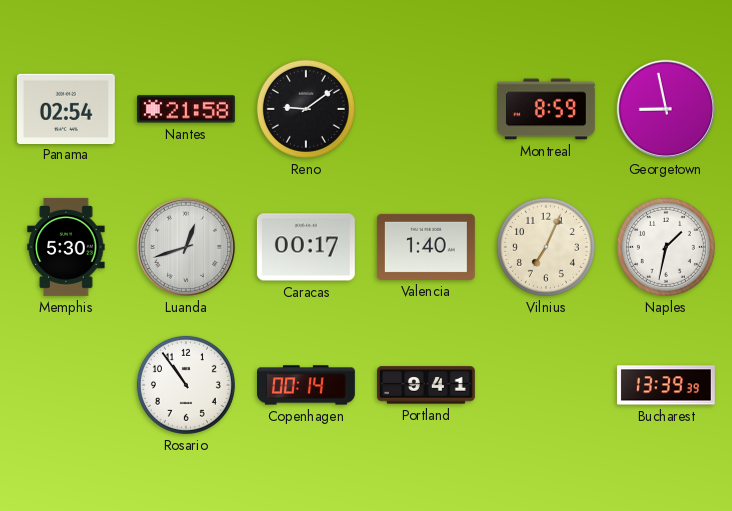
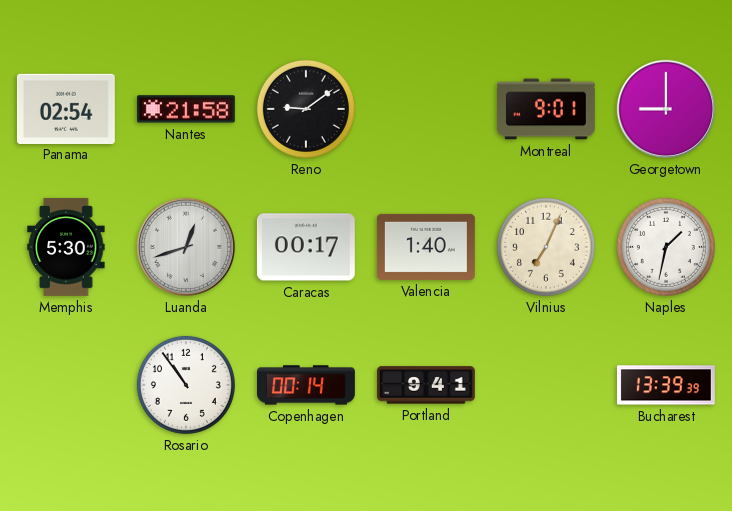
Montreal: 8:59 -> 9:01
Georgetown: 8:58 -> 9:00
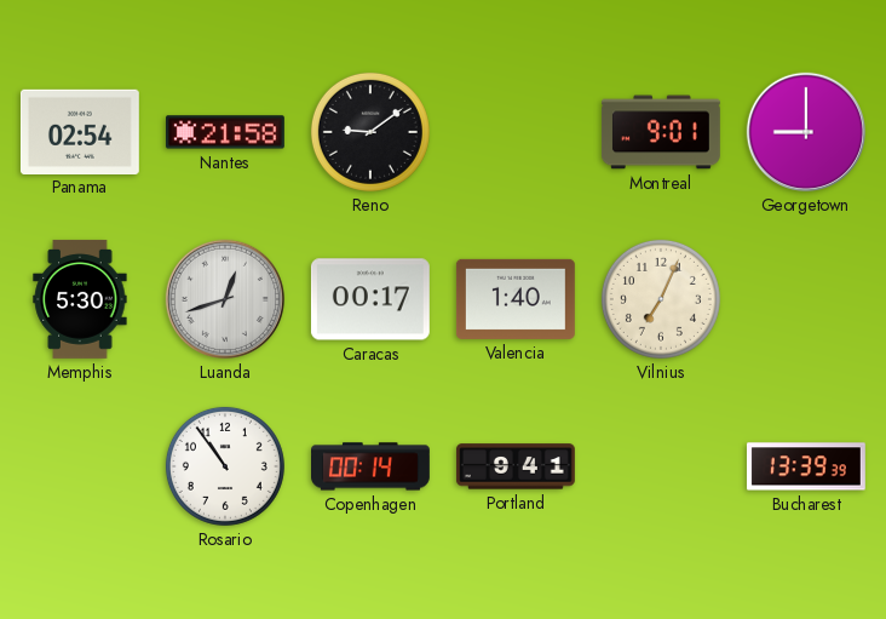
Naples: 1:32 -> none
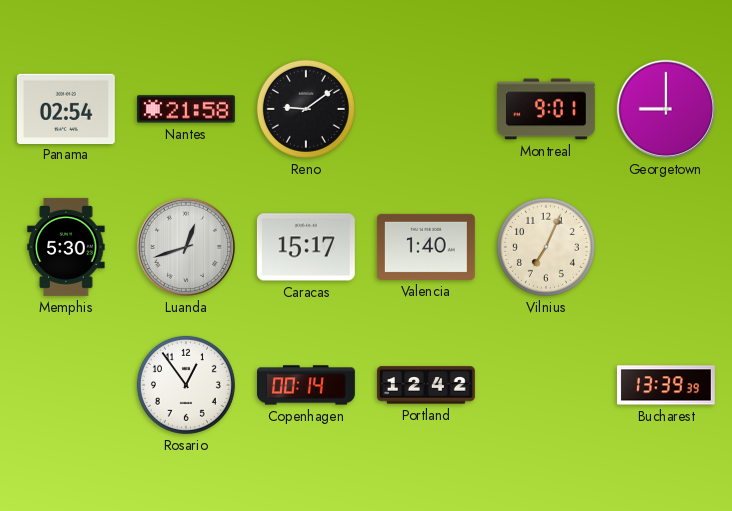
Caracas: 00:17 -> 15:17
Rosario: 10:54 -> 12:54
Portland: 9:41 -> 12:42
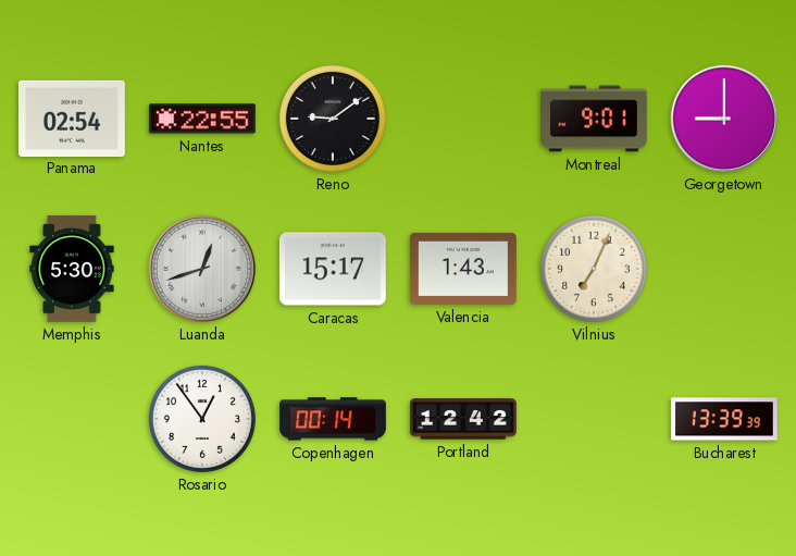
Nantes: 21:58 -> 22:55
Valencia: 1:40 -> 1:43
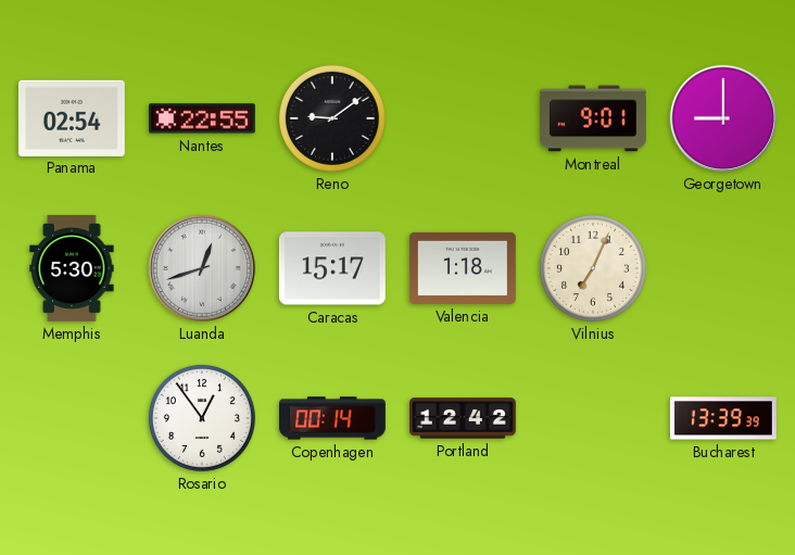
Valencia: 1:43 -> 1:18
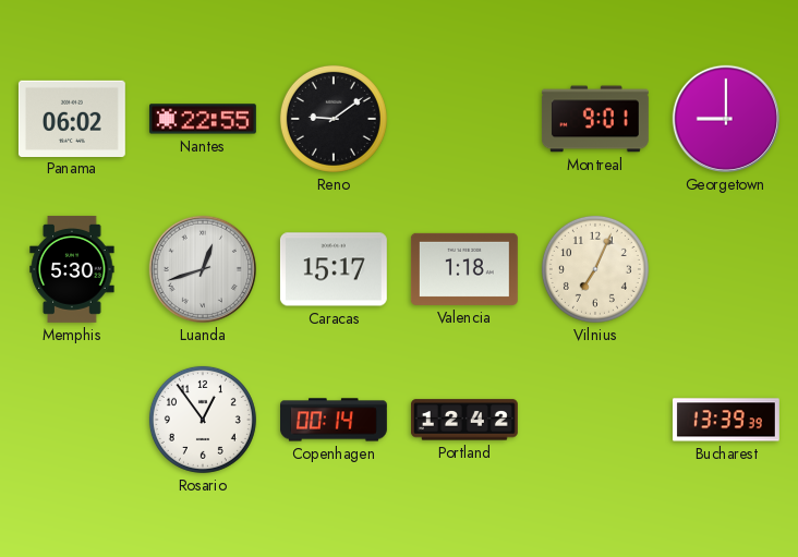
Panama: 02:54 -> 06:02
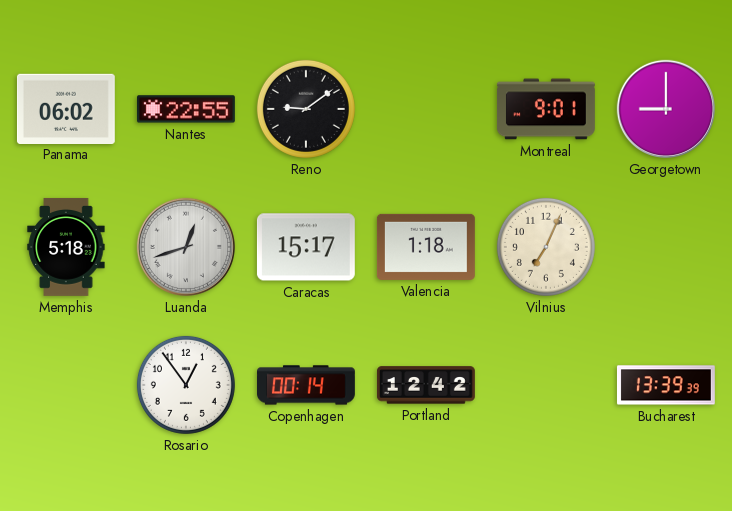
Memphis: 5:30 -> 5:18
